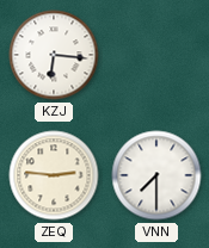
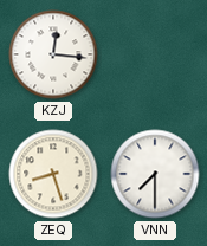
KZJ: 6:16 -> 12:16
ZEQ: 2:46 -> 8:27
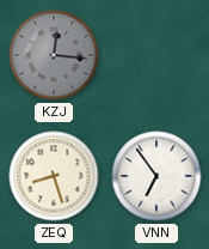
KZJ dial: white -> grey
VNN: 7:30 -> 6:54
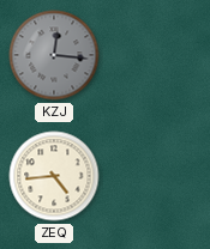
ZEQ: 8:27 -> 4:44
VNN: 6:54 -> none
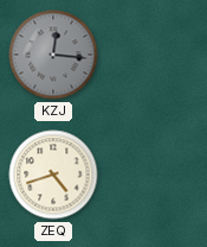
ZEQ: 4:44 -> 4:42
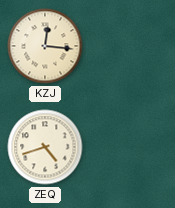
KZJ dial: grey -> cream
